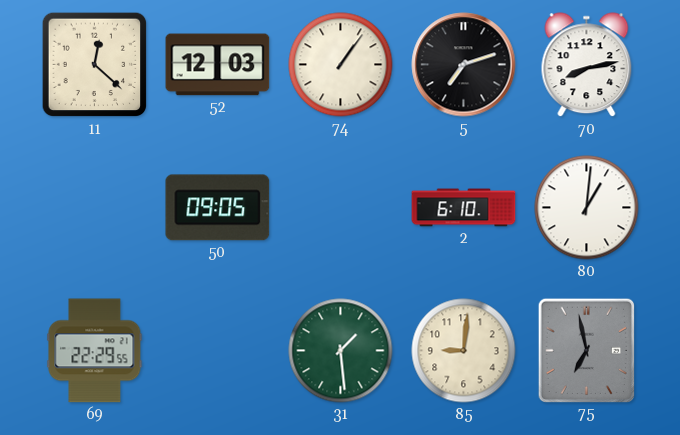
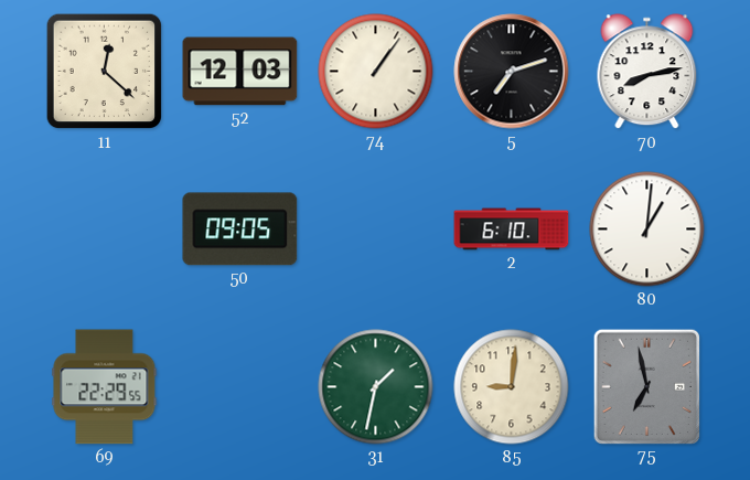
31: 1:29 -> 1:32
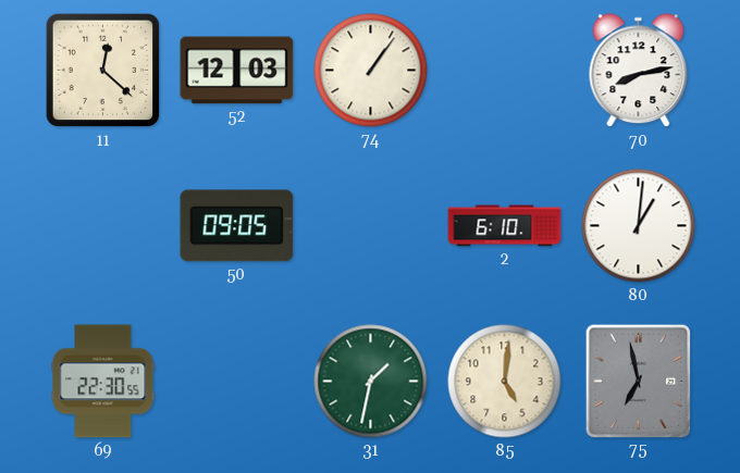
5: 7:12 -> none
69: 22:29 -> 22:30
85: 9:01 -> 5:01
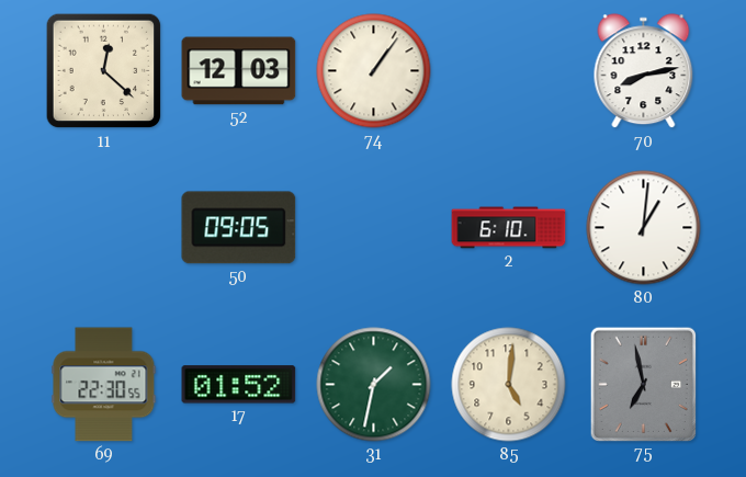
17: none -> 01:52
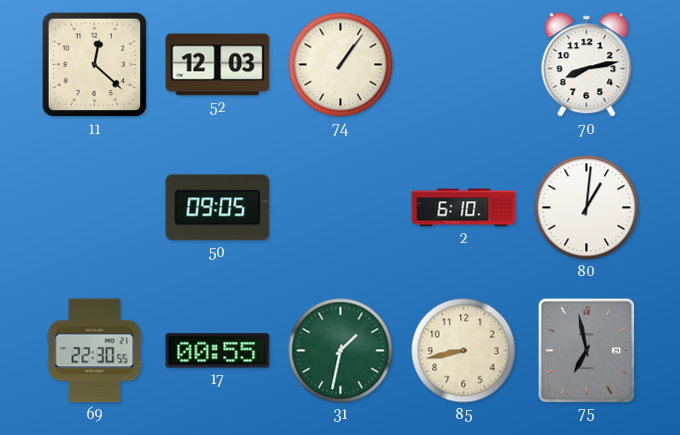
17: 01:52 -> 00:55
85: 5:01 -> 8:43
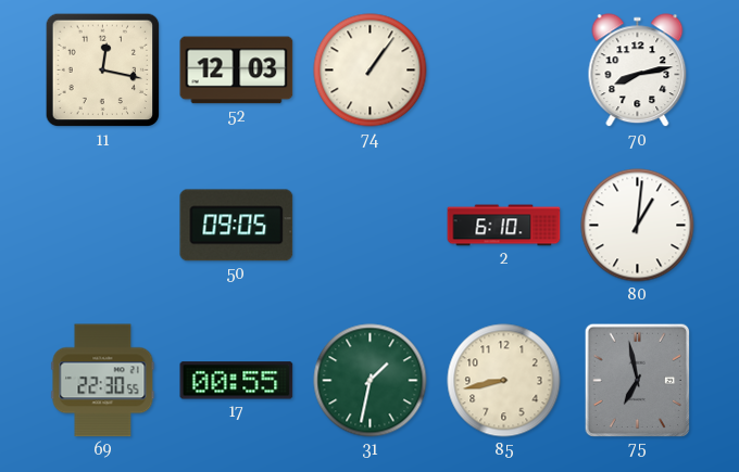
11: 12:22 -> 12:17
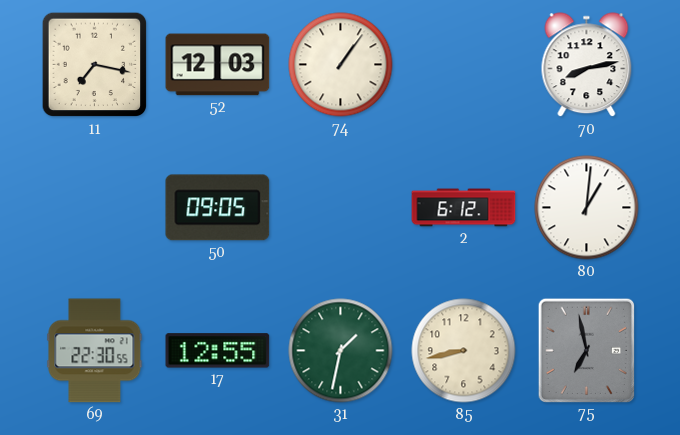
11: 12:17 -> 7:17
2: 6:10 -> 6:12
17: 00:55 -> 12:55
